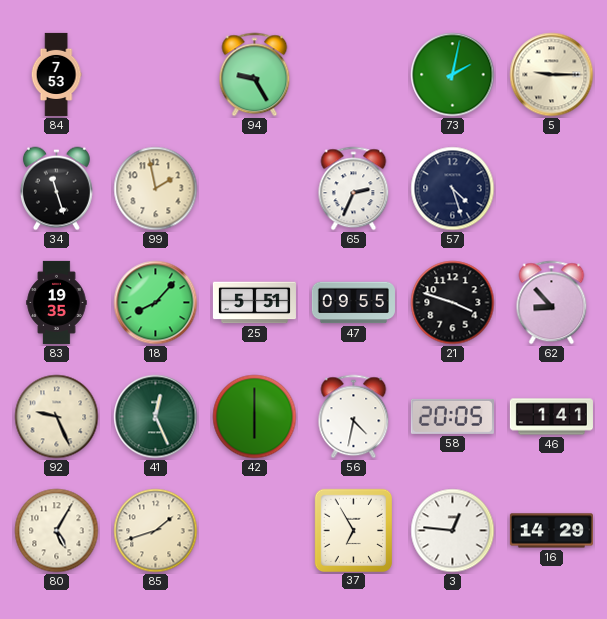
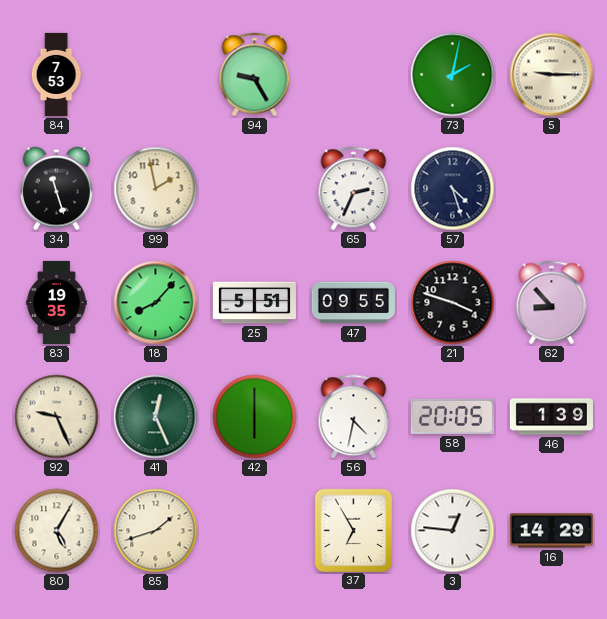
46: 1:41 -> 1:39
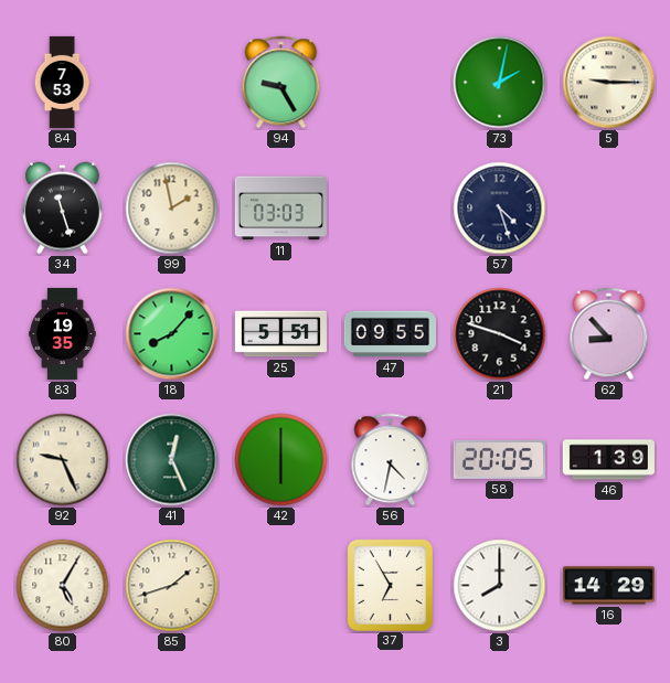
11: none -> 03:03
65: 2:34 -> none
3: 12:46 -> 8:00
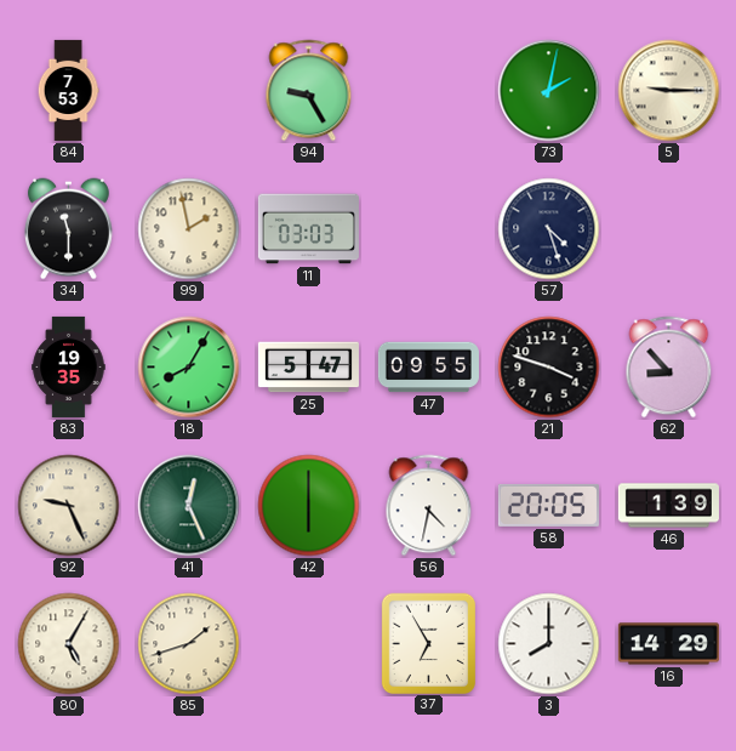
34: 11:27 -> 11:30
18: 8:07 -> 8:05
25: 5:51 -> 5:47
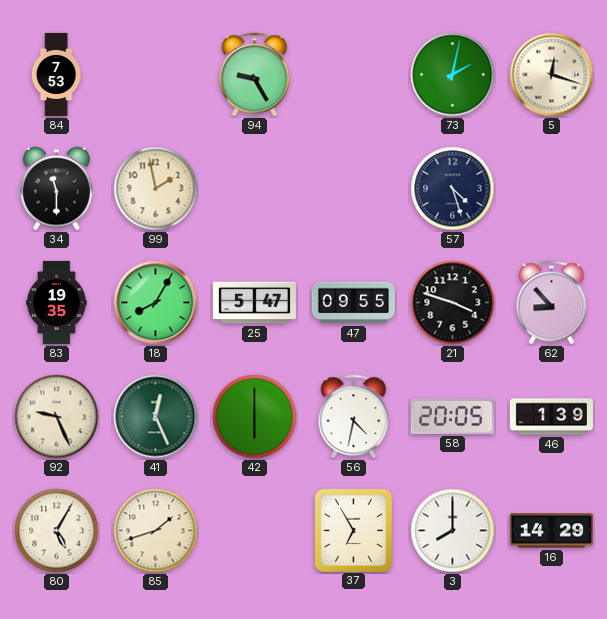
5: 9:15 -> 12:18
11: 03:03 -> none
